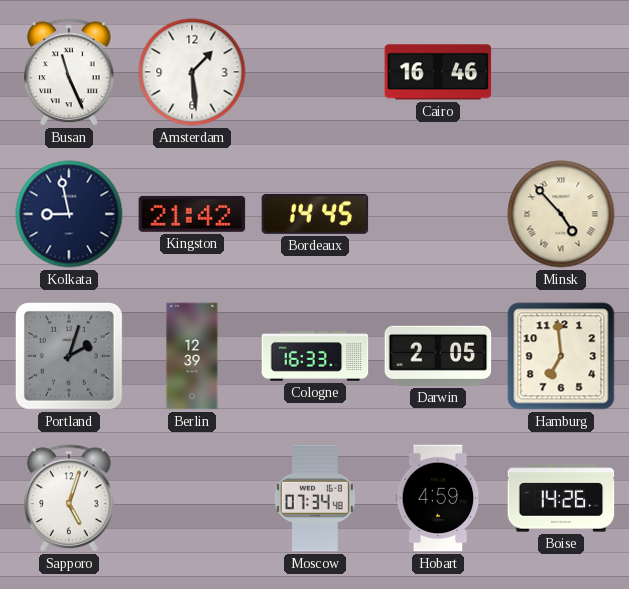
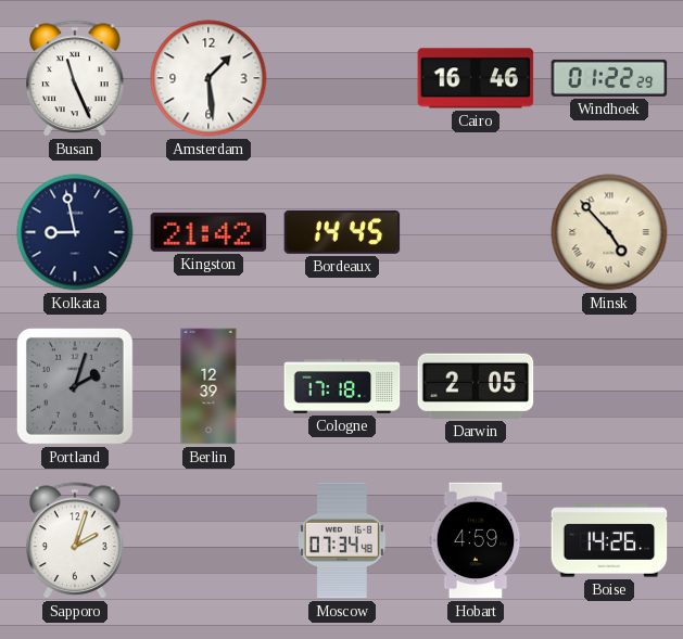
Windhoek: none -> 01:22
Cologne: 16:33 -> 17:18
Hamburg: 6:59 -> none
Sapporo: 5:03 -> 2:03
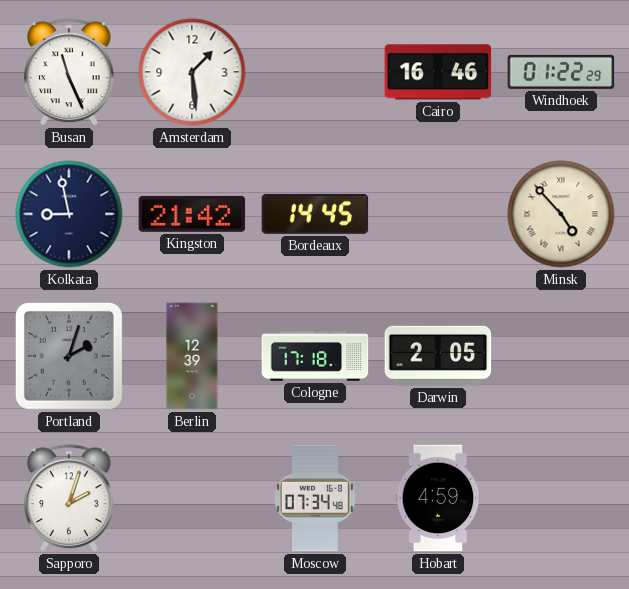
Boise: 14:26 -> none
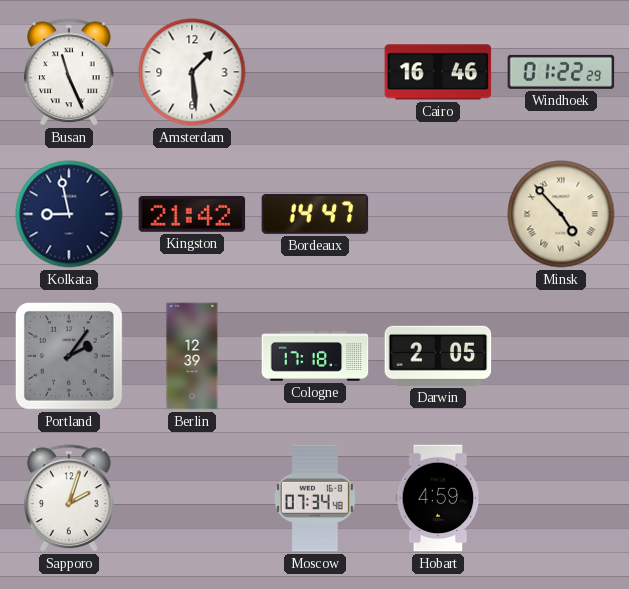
Bordeaux: 14:45 -> 14:47
Portland: 2:03 -> 2:06
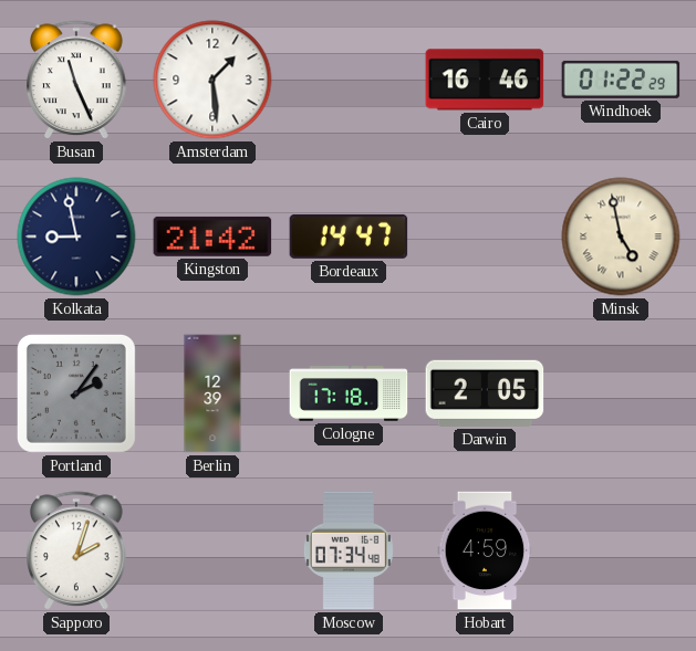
Minsk: 4:53 -> 4:58
